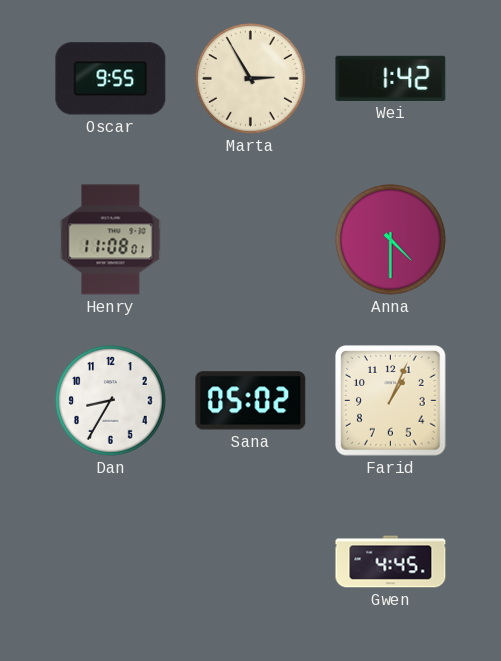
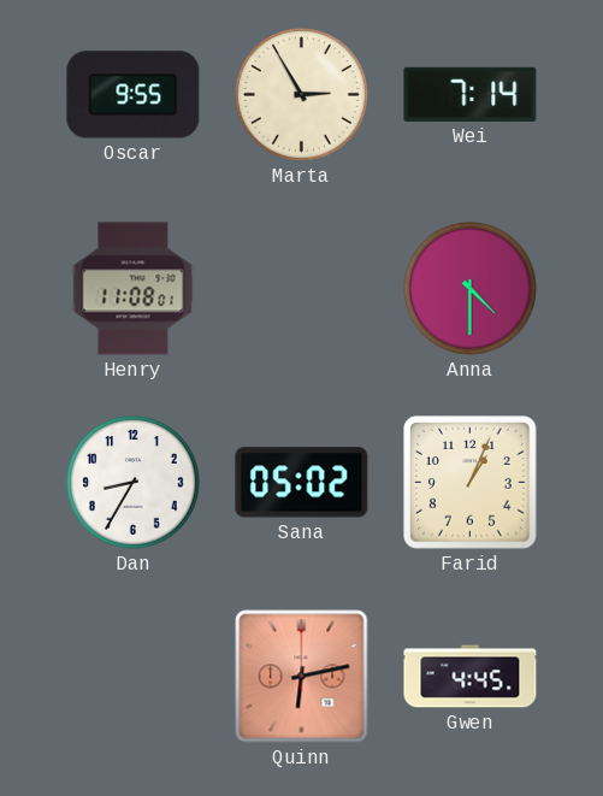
Wei: 1:42 -> 7:14
Quinn: none -> 6:13
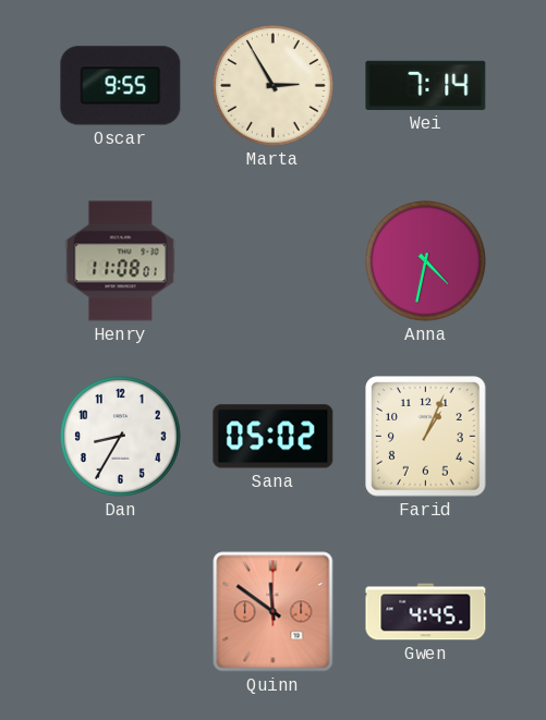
Anna: 4:30 -> 4:32
Quinn: 6:13 -> 11:51
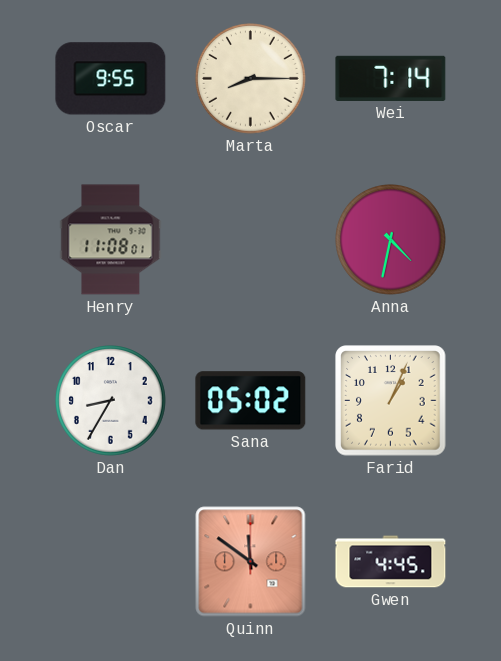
Marta: 2:55 -> 8:15
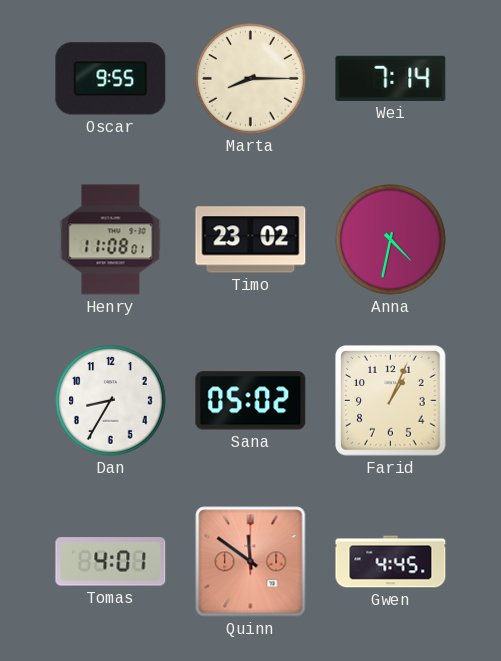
Timo: none -> 23:02
Tomas: none -> 4:01
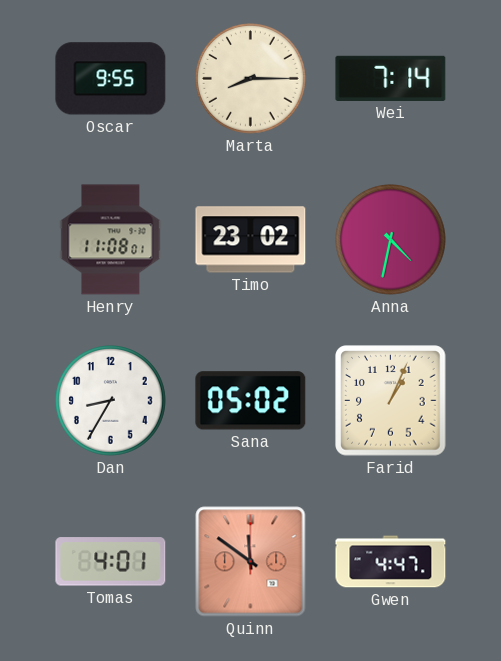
Gwen: 4:45 -> 4:47
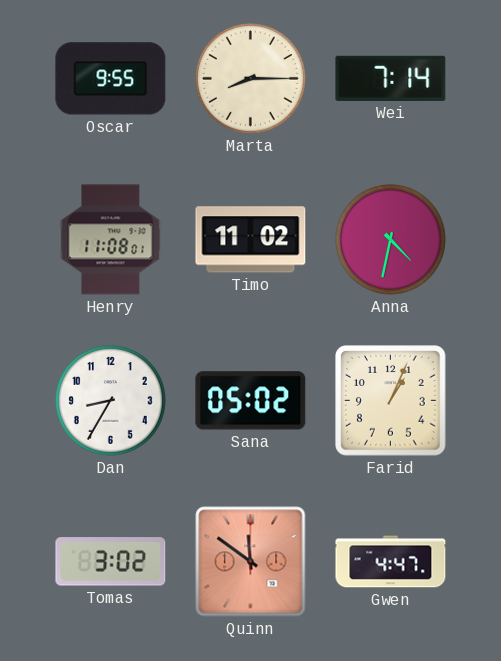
Timo: 23:02 -> 11:02
Tomas: 4:01 -> 3:02
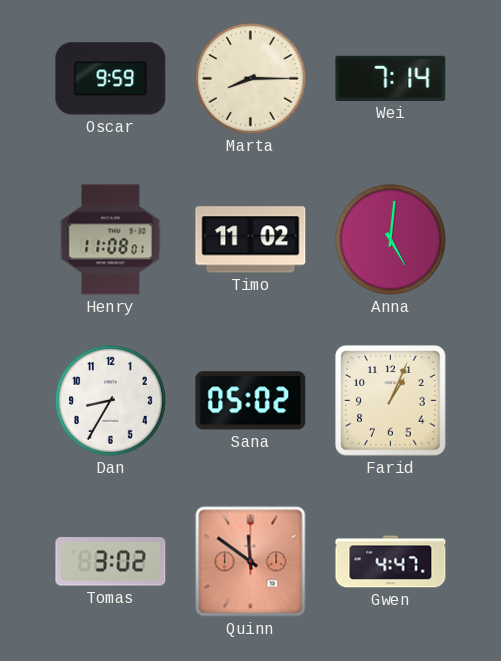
Oscar: 9:55 -> 9:59
Anna: 4:32 -> 5:01
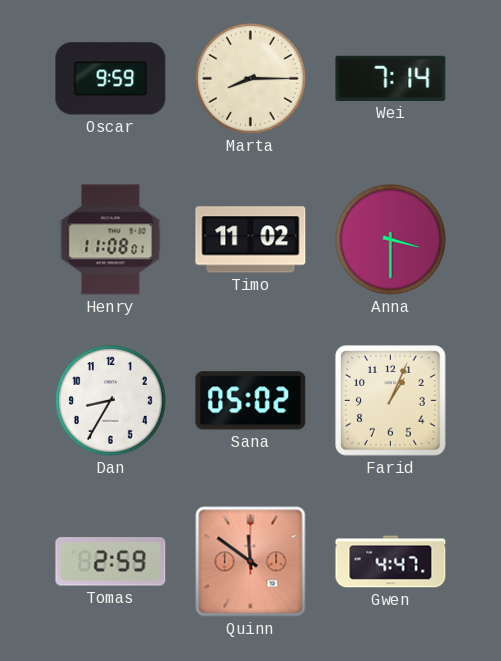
Anna: 5:01 -> 3:30
Tomas: 3:02 -> 2:59
